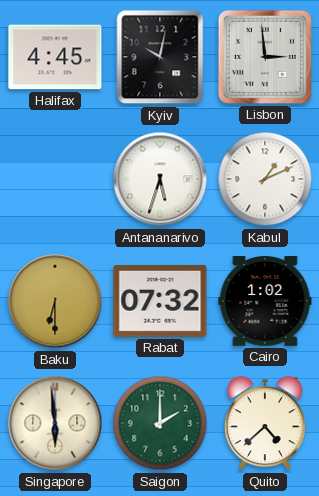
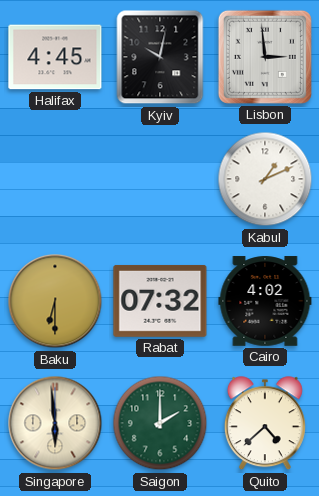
Antananarivo: 5:33 -> none
Cairo: 1:02 -> 4:02
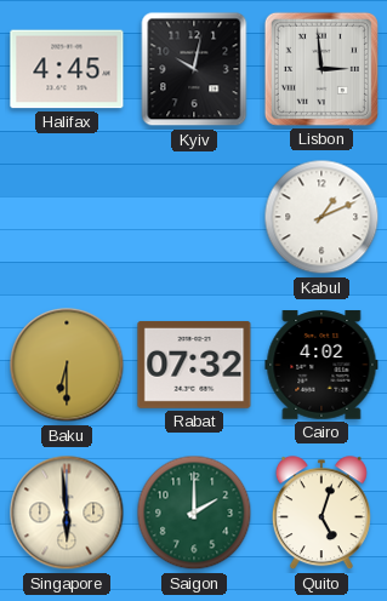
Quito: 4:38 -> 5:03
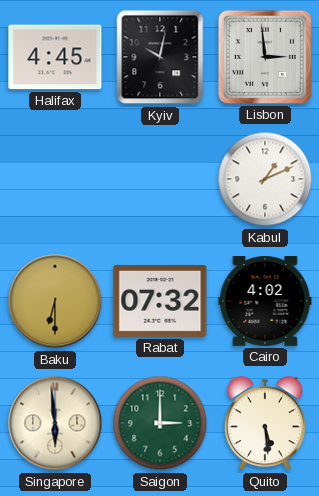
Saigon: 2:00 -> 3:00
Quito: 5:03 -> 5:29
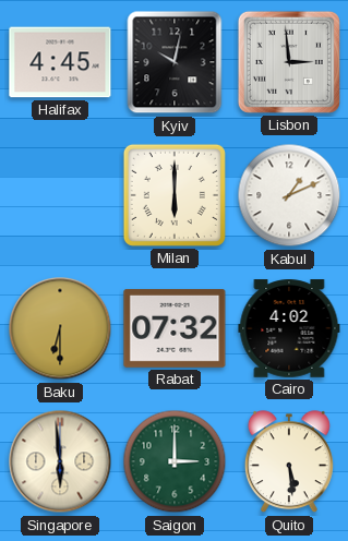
Milan: none -> 6:00
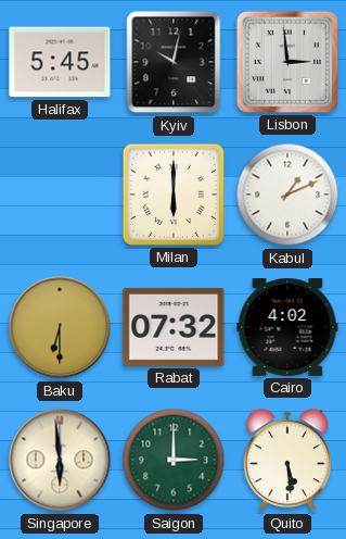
Halifax: 4:45 -> 5:45
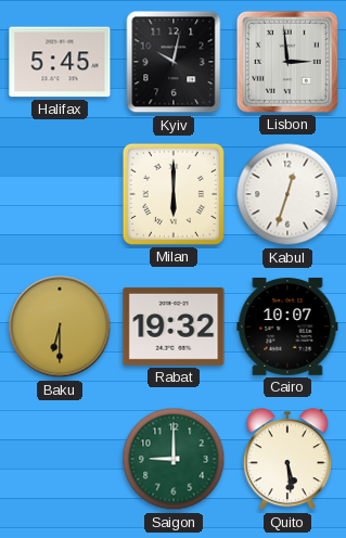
Kabul: 1:11 -> 12:33
Rabat: 07:32 -> 19:32
Cairo: 4:02 -> 10:07
Singapore: 5:59 -> none
Saigon: 3:00 -> 9:00
